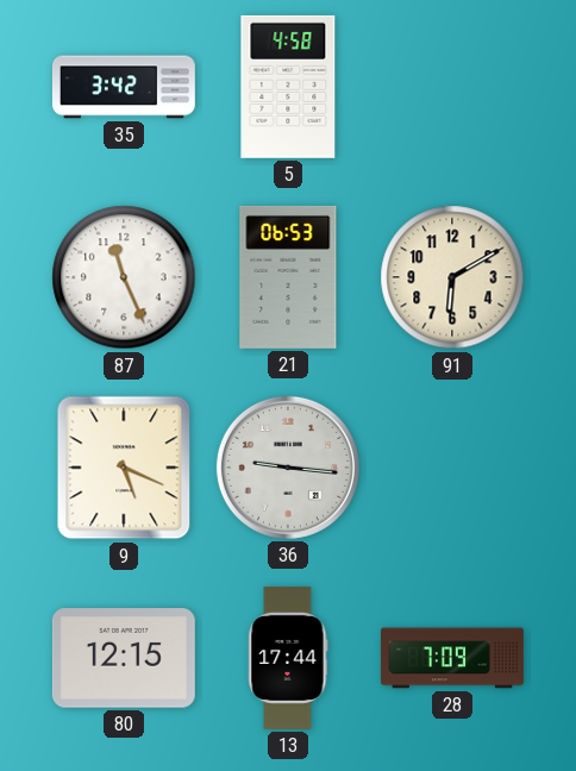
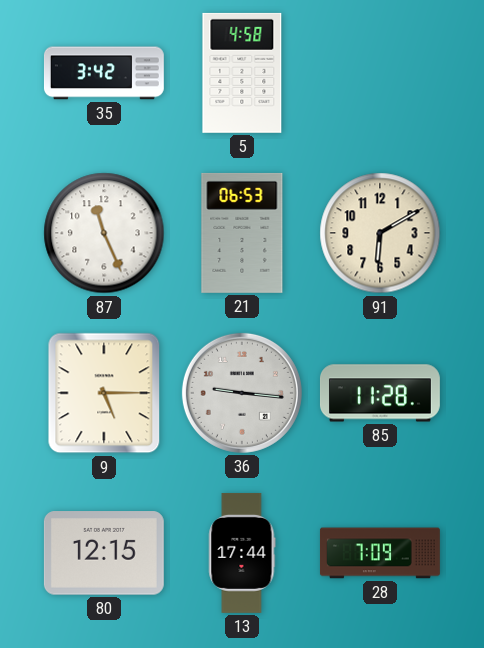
9: 5:19 -> 5:15
85: none -> 11:28
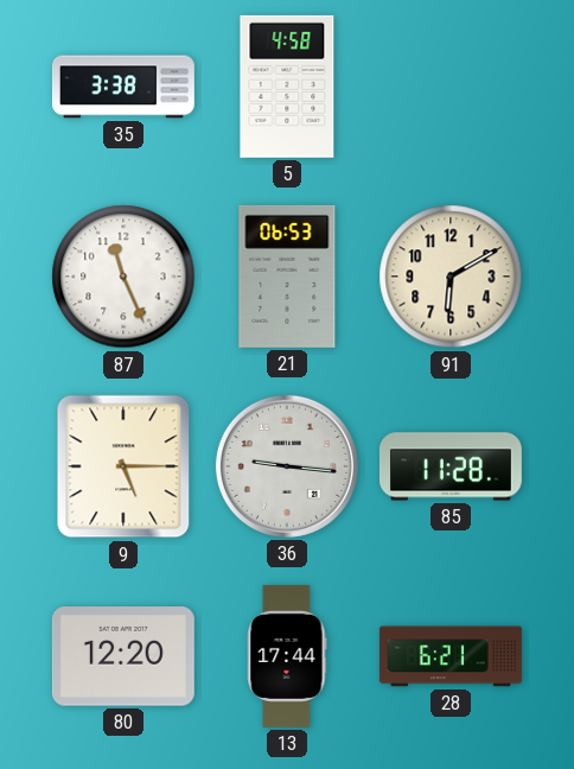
35: 3:42 -> 3:38
80: 12:15 -> 12:20
28: 7:09 -> 6:21
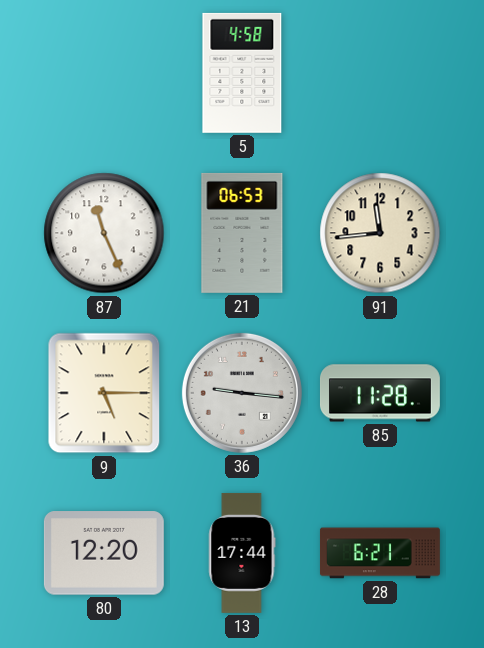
35: 3:38 -> none
91: 6:10 -> 11:44
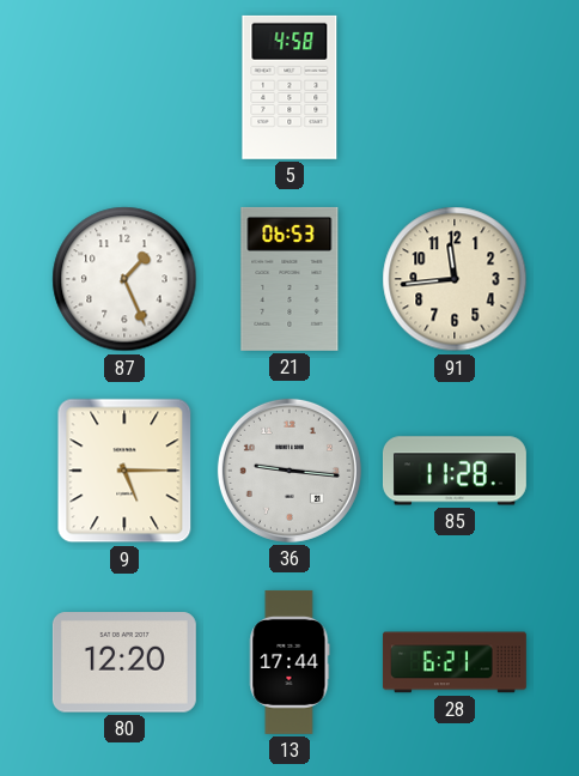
87: 11:26 -> 1:26
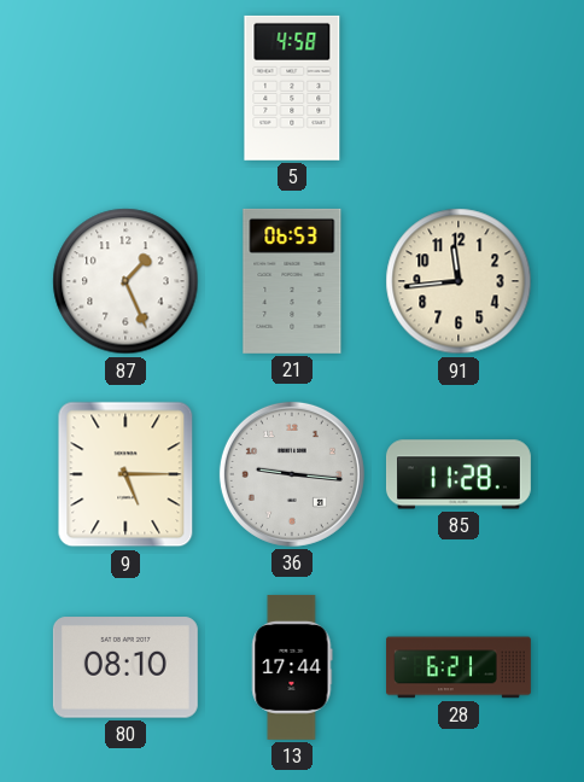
80: 12:20 -> 08:10
